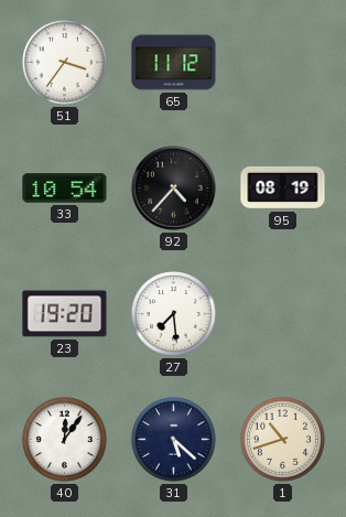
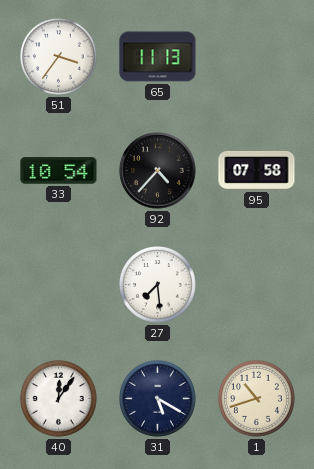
65: 11:12 -> 11:13
95: 08:19 -> 07:58
23: 19:20 -> none
31: 5:22 -> 5:20
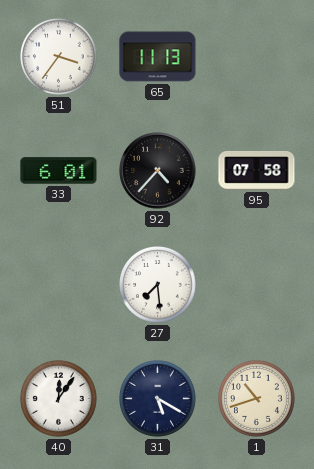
33: 10:54 -> 6:01
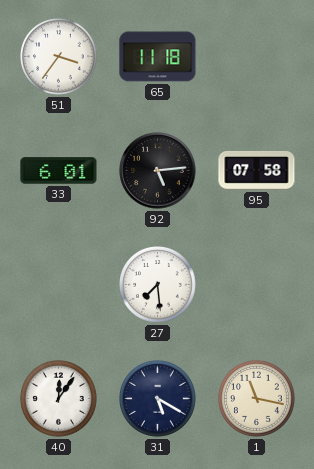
65: 11:13 -> 11:18
92: 4:37 -> 5:14
1: 10:42 -> 11:17
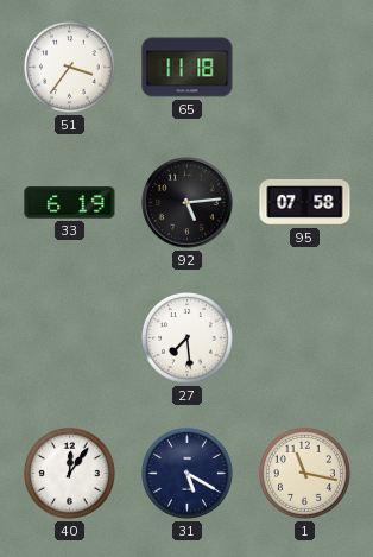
33: 6:01 -> 6:19
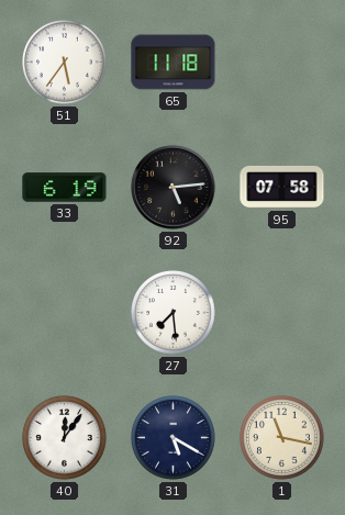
51: 3:36 -> 5:36
